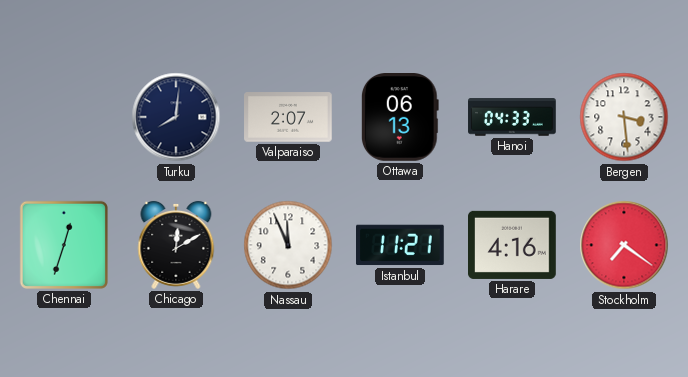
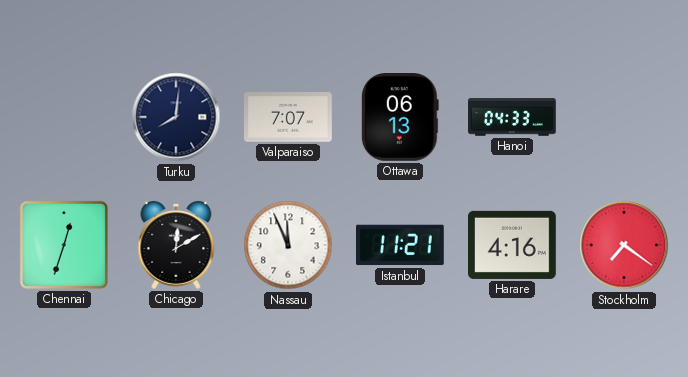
Valparaiso: 2:07 -> 7:07
Bergen: 3:29 -> none
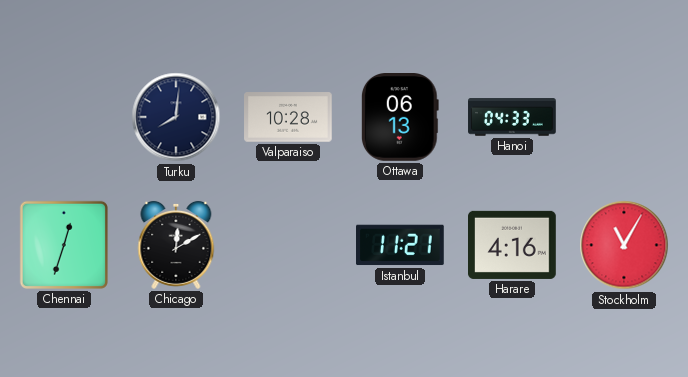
Valparaiso: 7:07 -> 10:28
Nassau: 11:56 -> none
Stockholm: 7:21 -> 11:05
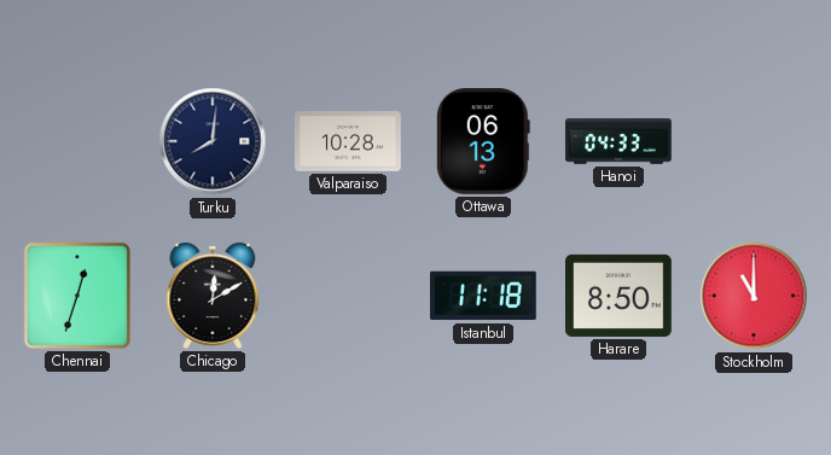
Istanbul: 11:21 -> 11:18
Harare: 4:16 -> 8:50
Stockholm: 11:05 -> 11:00
